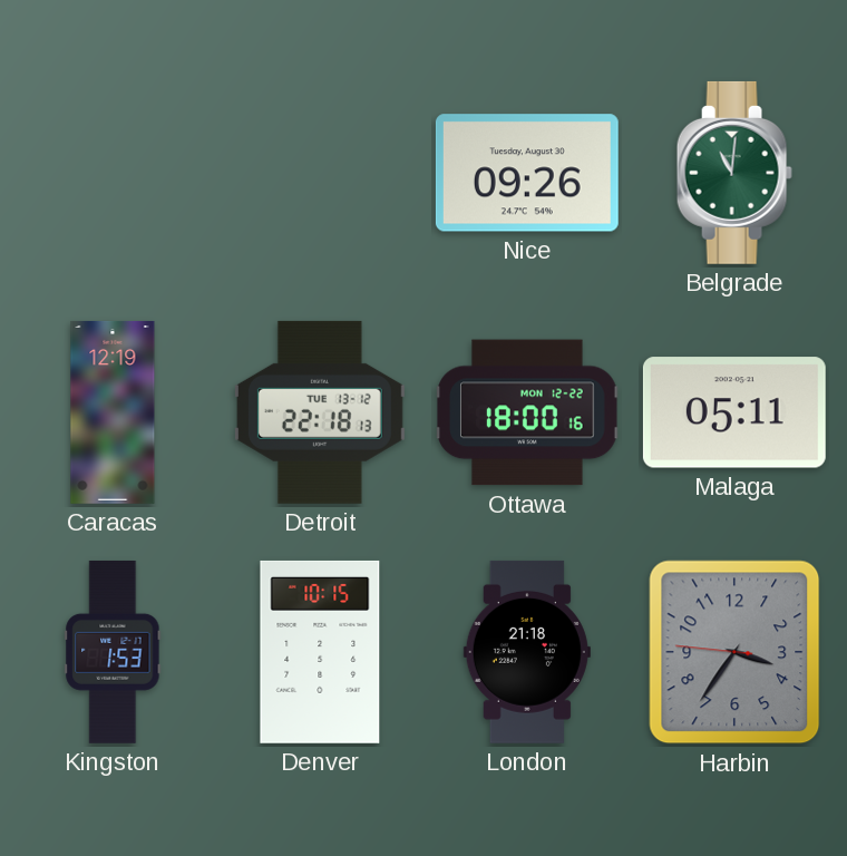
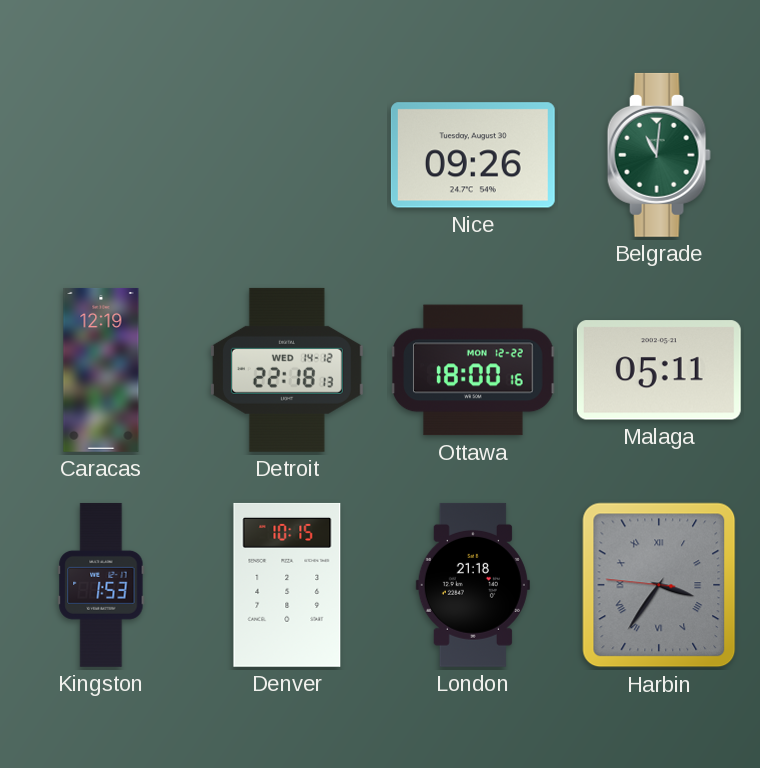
Detroit date: TUE 13-12 -> WED 14-12
Harbin numerals: Arabic -> Roman
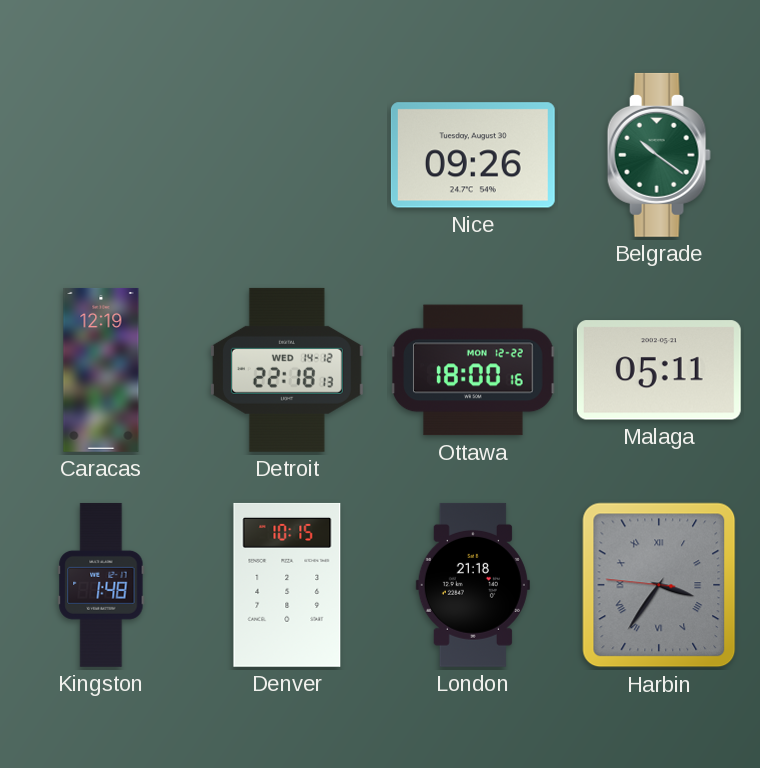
Belgrade: 11:01 -> 10:21
Kingston: 1:53 -> 1:48
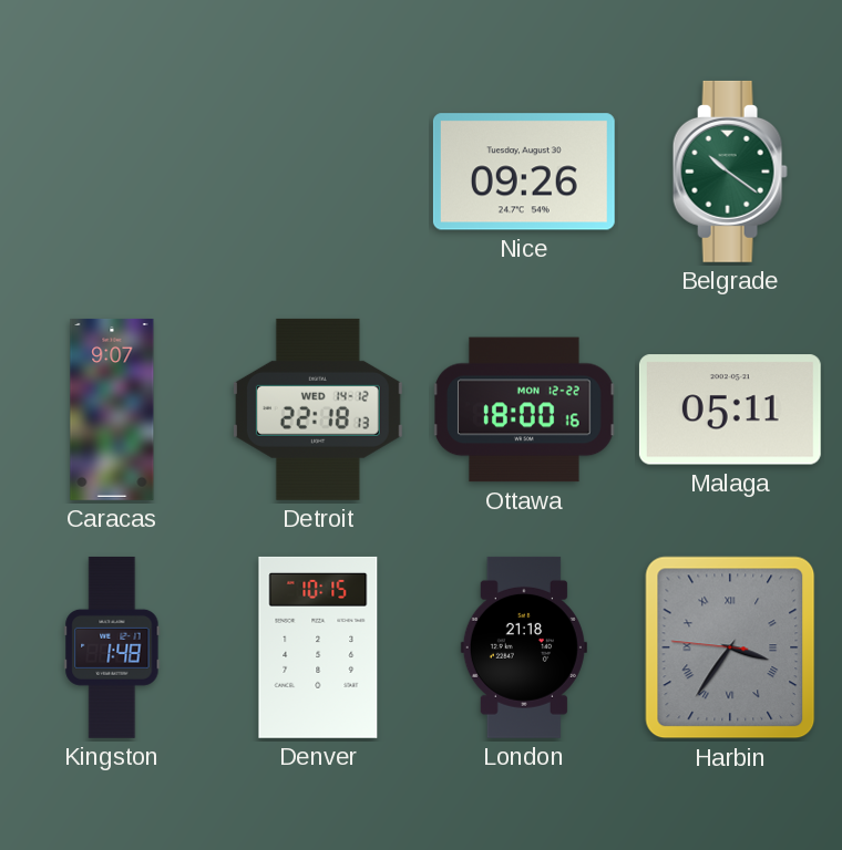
Caracas: 12:19 -> 9:07
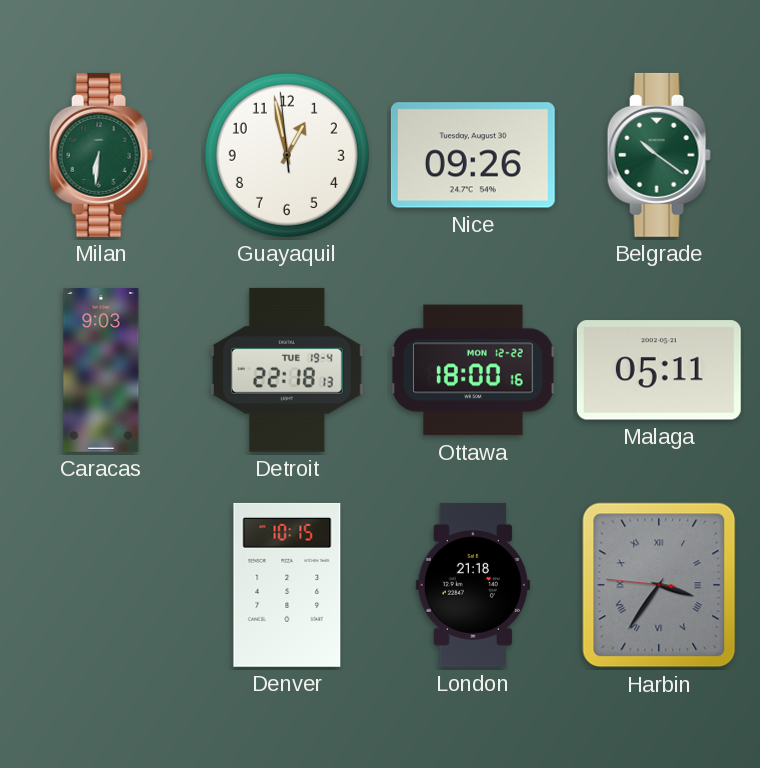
Milan: none -> 6:31
Guayaquil: none -> 12:57
Caracas: 9:07 -> 9:03
Detroit date: WED 14-12 -> TUE 19-4
Kingston: 1:48 -> none
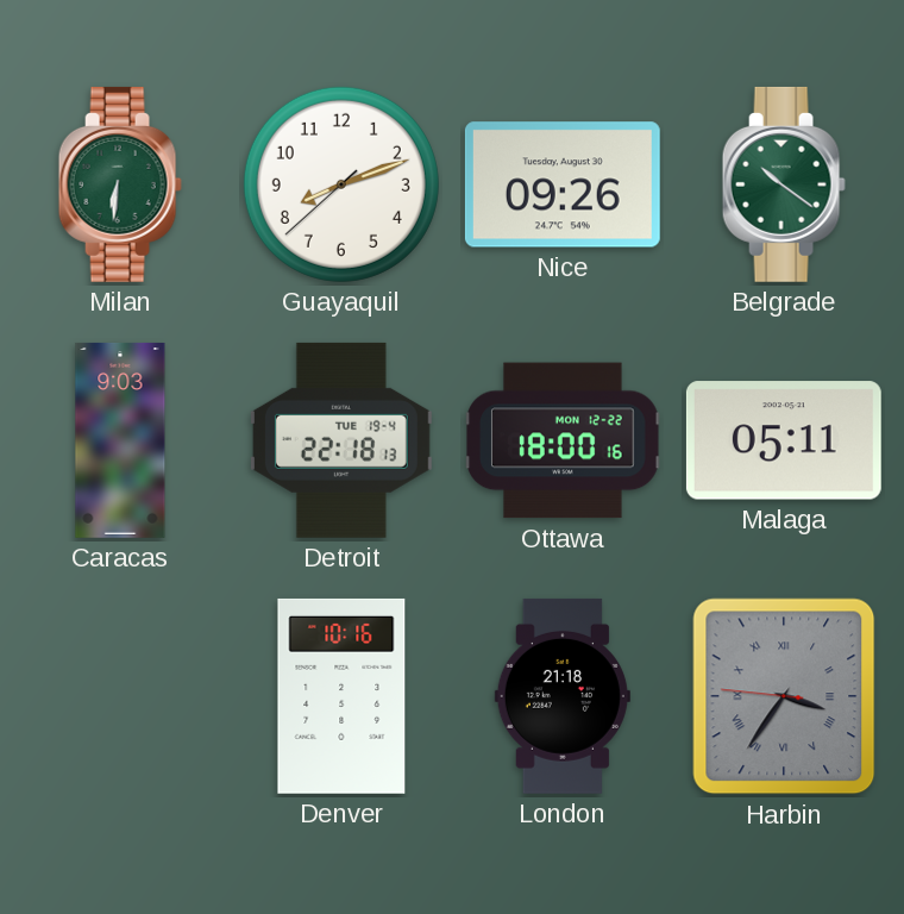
Guayaquil: 12:57 -> 8:11
Denver: 10:15 -> 10:16
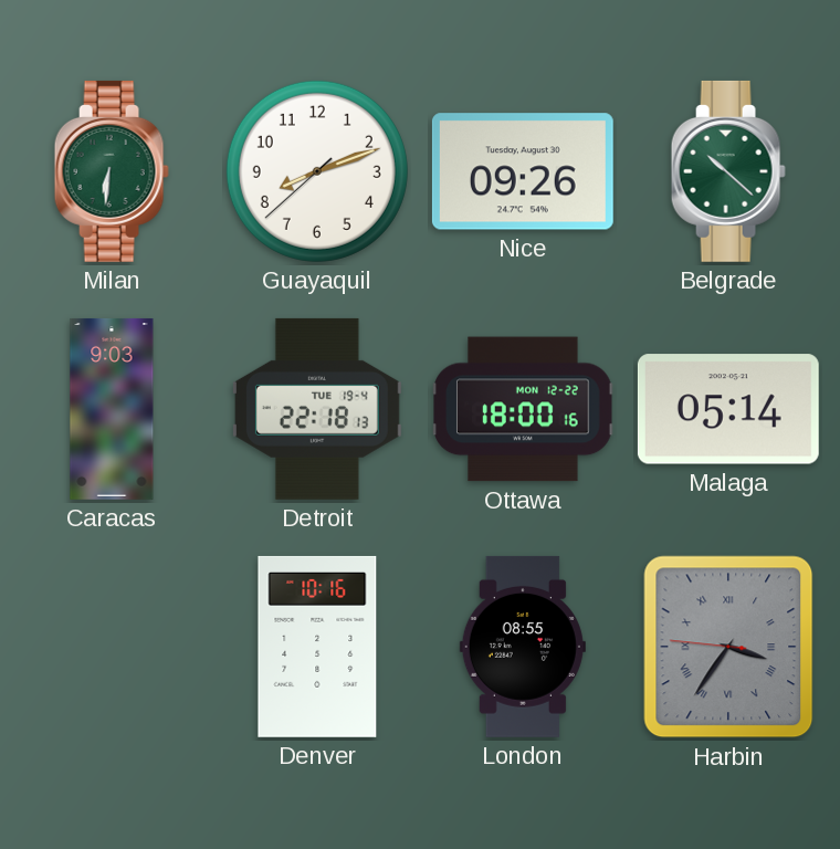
Belgrade: 10:21 -> 10:22
Malaga: 05:11 -> 05:14
London: 21:18 -> 08:55
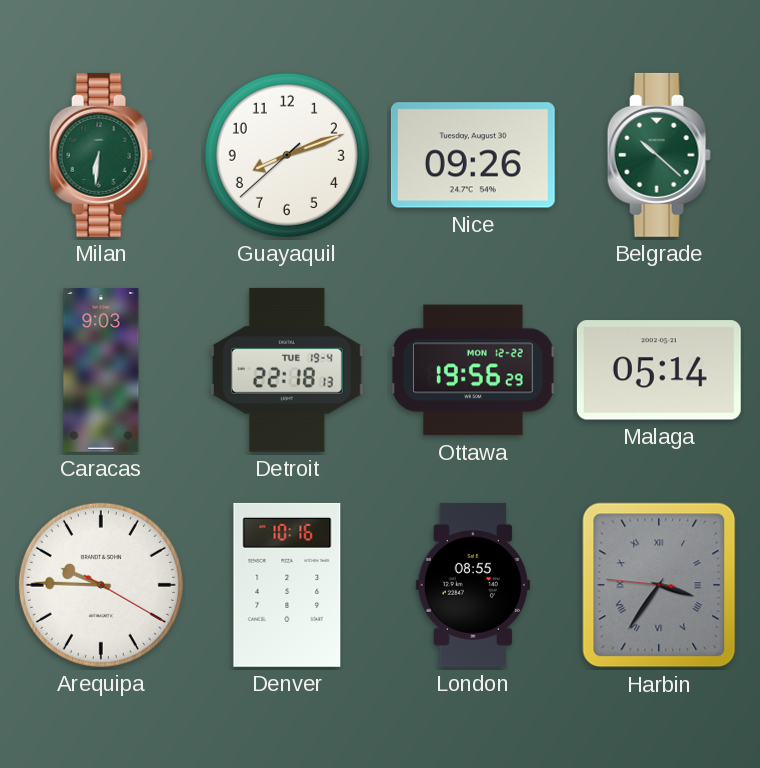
Ottawa: 18:00 -> 19:56
Arequipa: none -> 9:45
